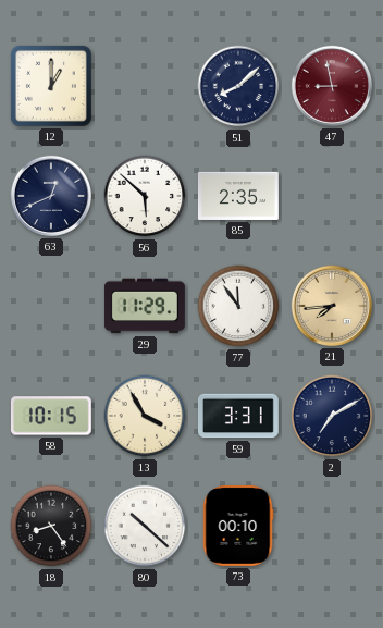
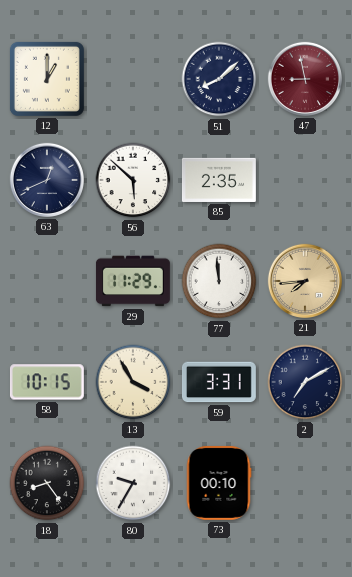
77: 11:54 -> 11:59
80: 10:22 -> 9:35
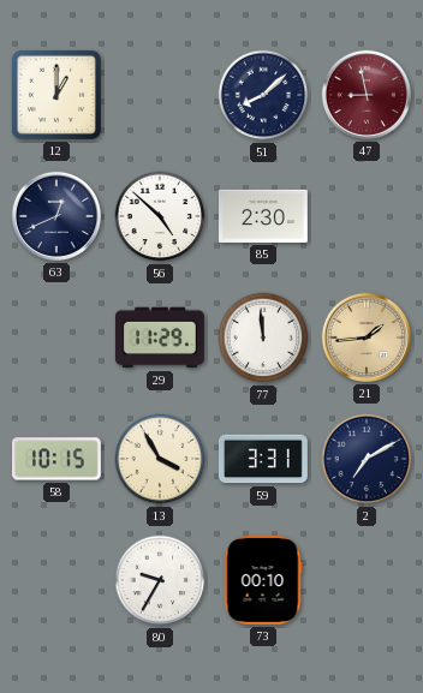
56: 5:52 -> 4:52
85: 2:35 -> 2:30
21: 7:44 -> 1:44
18: 8:24 -> none
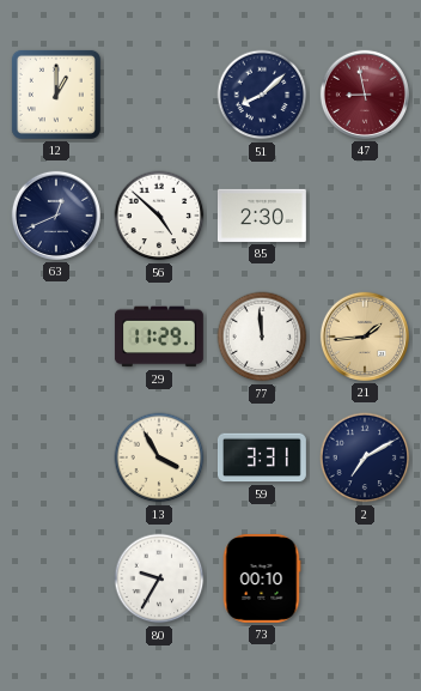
58: 10:15 -> none
